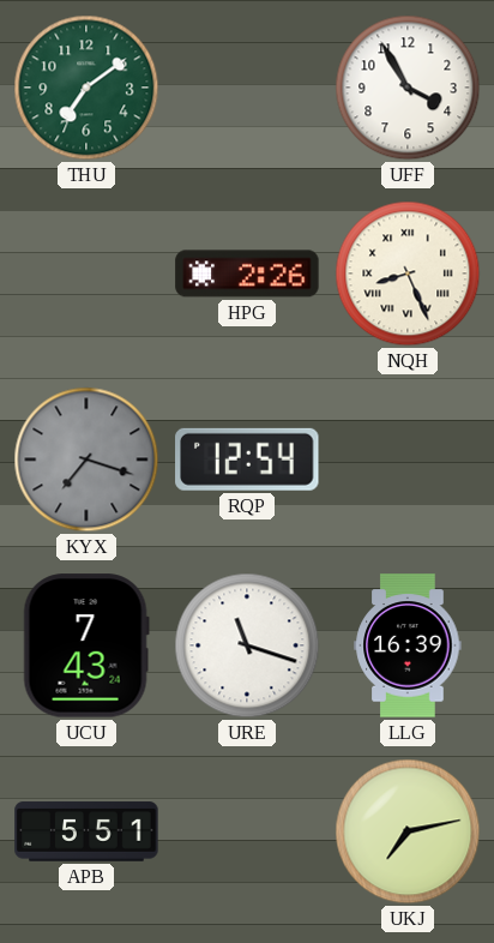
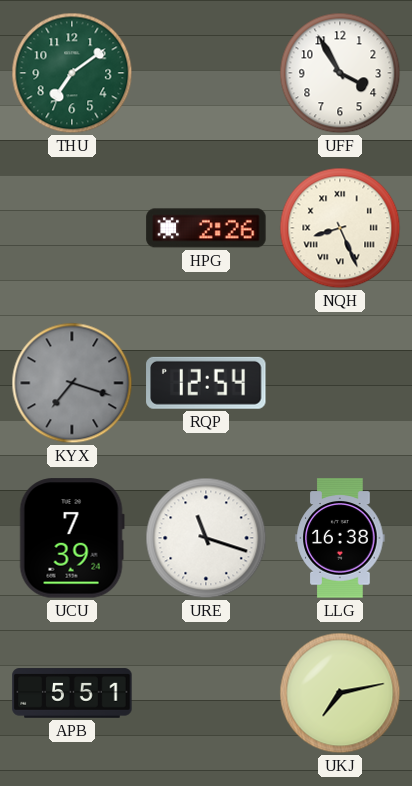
UCU: 7:43 -> 7:39
LLG: 16:39 -> 16:38
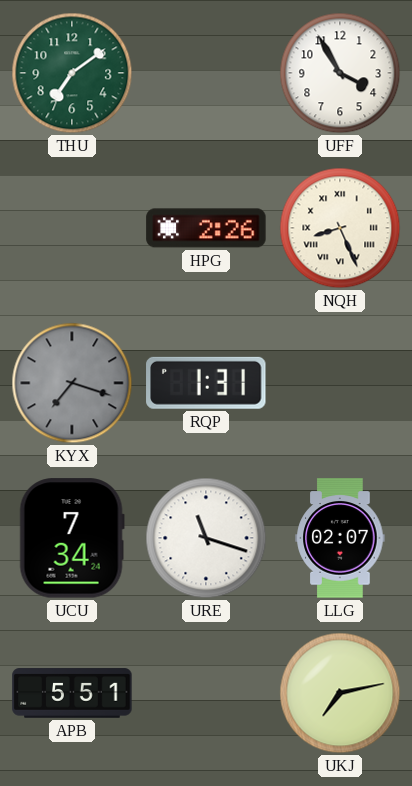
RQP: 12:54 -> 1:31
UCU: 7:39 -> 7:34
LLG: 16:38 -> 02:07
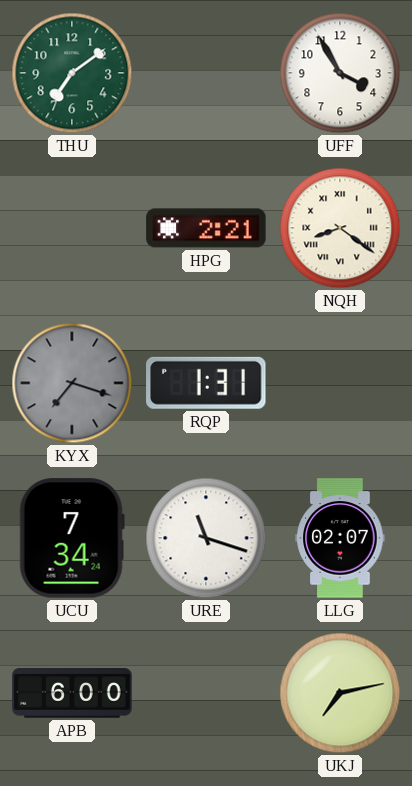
HPG: 2:26 -> 2:21
NQH: 8:26 -> 8:21
APB: 5:51 -> 6:00
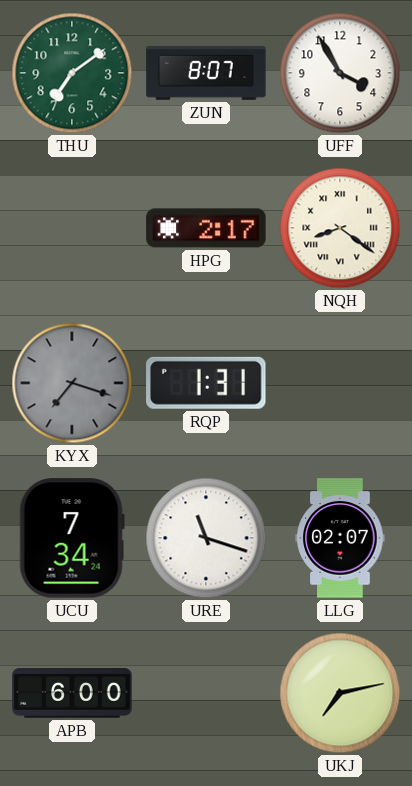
ZUN: none -> 8:07
HPG: 2:21 -> 2:17
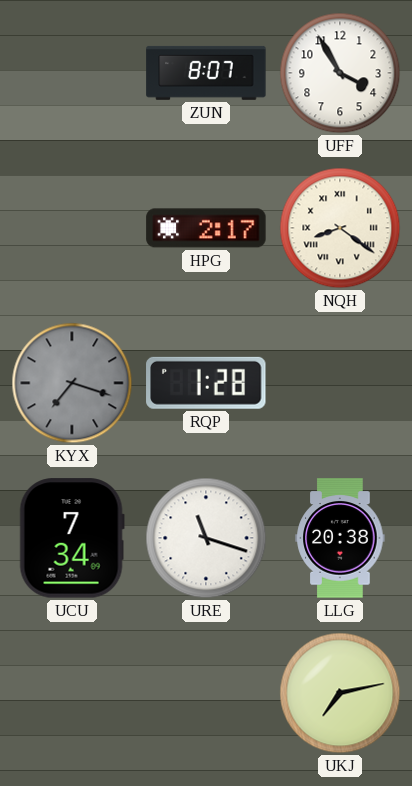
THU: 7:09 -> none
RQP: 1:31 -> 1:28
UCU: 7:34:24 -> 7:34:09
LLG: 02:07 -> 20:38
APB: 6:00 -> none
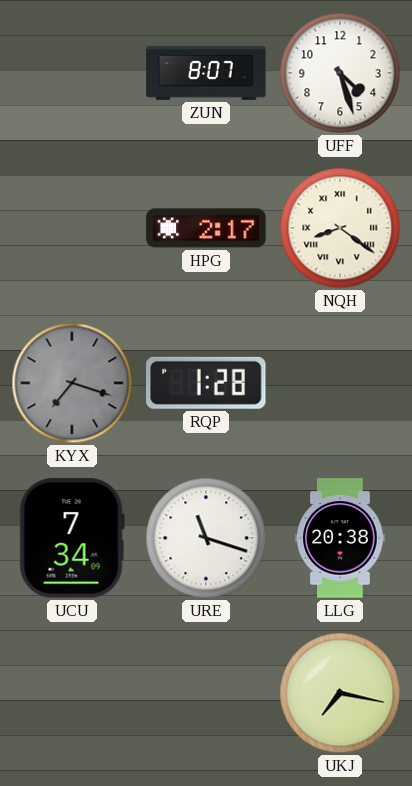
UFF: 3:55 -> 4:27
UKJ: 7:13 -> 7:17
